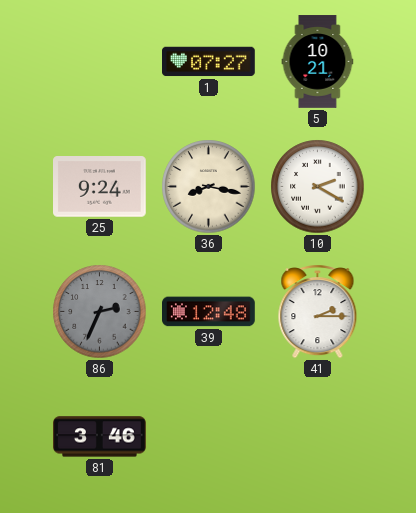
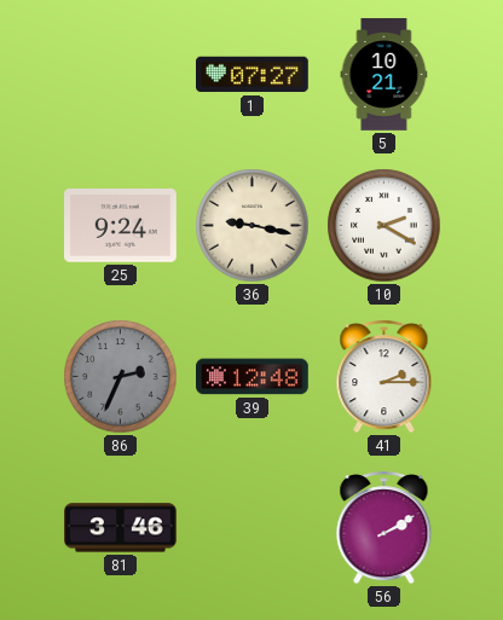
36: 8:17 -> 9:17
56: none -> 2:10
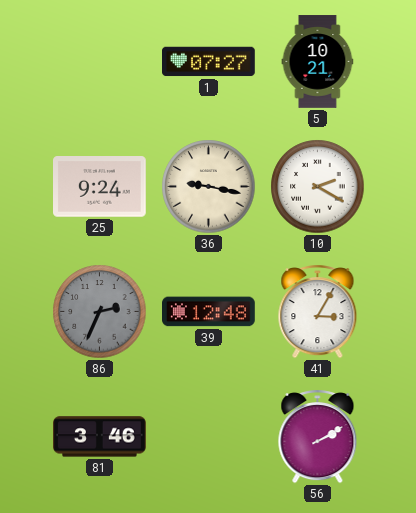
41: 2:15 -> 3:05
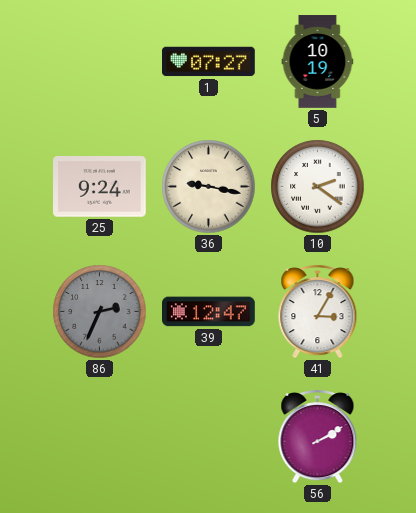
5: 10:21 -> 10:19
10: 2:20 -> 2:21
39: 12:48 -> 12:47
81: 3:46 -> none
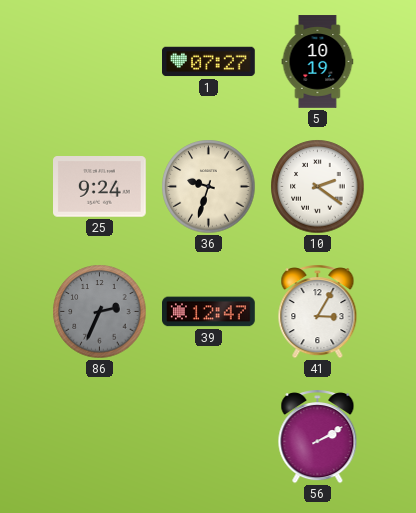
36: 9:17 -> 9:33
